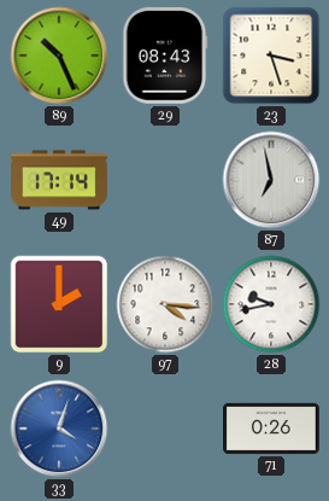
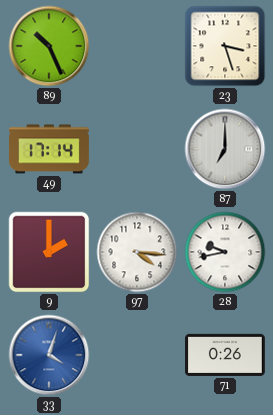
29: 08:43 -> none
87: 6:58 -> 7:00
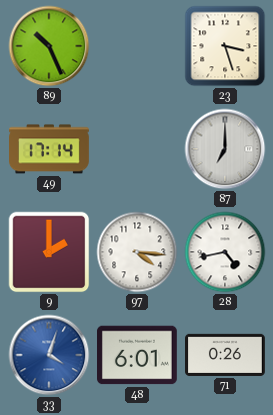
28: 9:43 -> 4:43
48: none -> 6:01
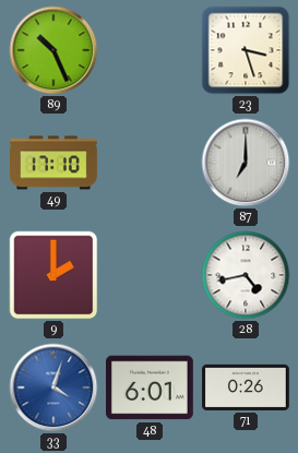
49: 17:14 -> 17:10
97: 4:16 -> none
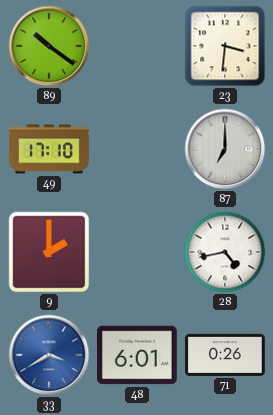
89: 10:26 -> 10:21
23: 3:27 -> 3:31
33: 4:03 -> 3:40
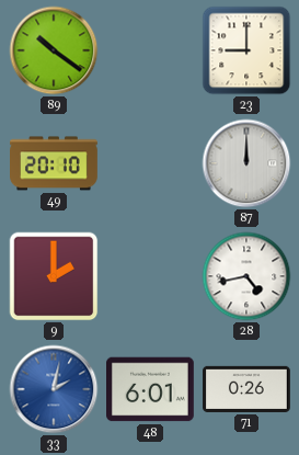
23: 3:31 -> 9:00
49: 17:10 -> 20:10
87: 7:00 -> 12:00
33: 3:40 -> 2:02
